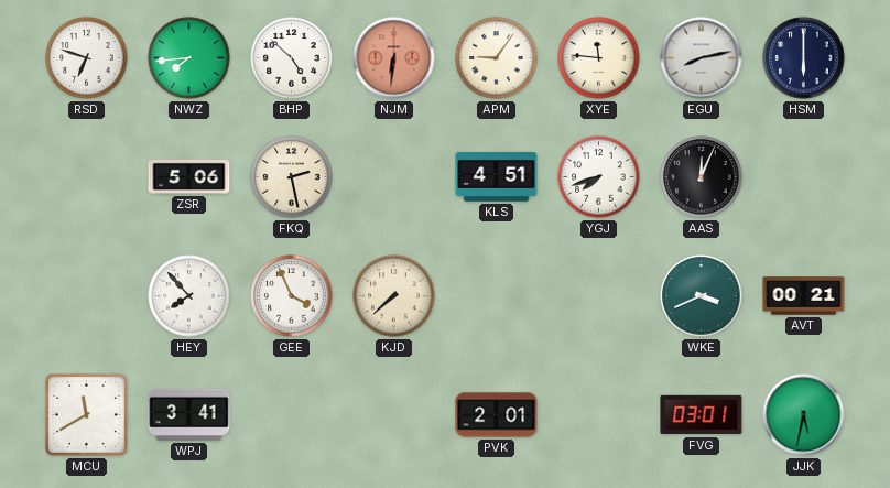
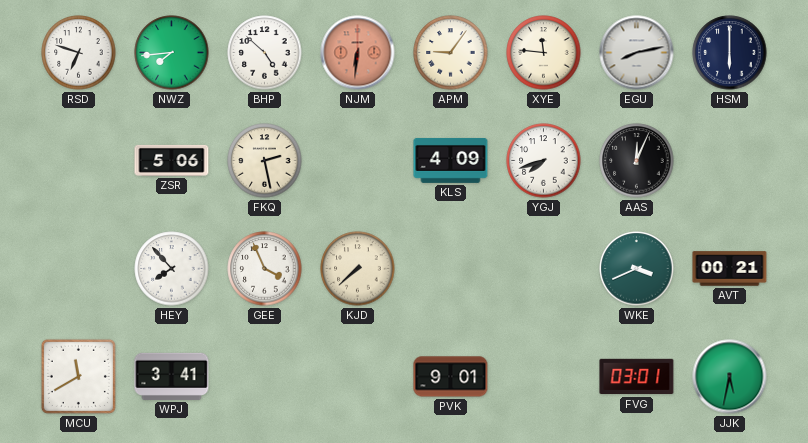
KLS: 4:51 -> 4:09
PVK: 2:01 -> 9:01
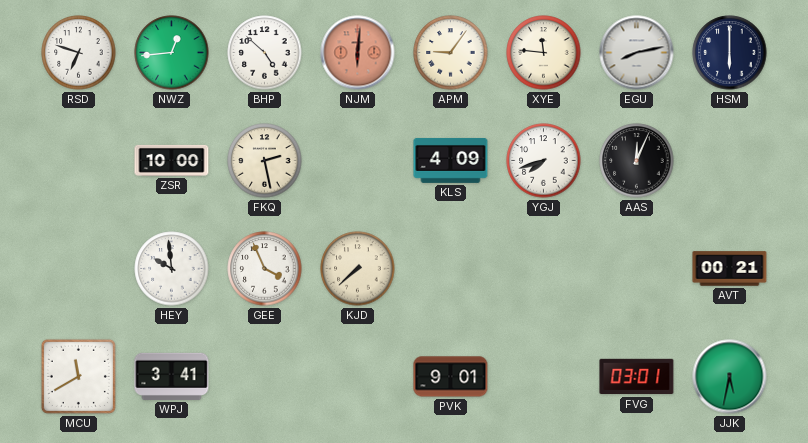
NWZ: 7:44 -> 12:44
NJM: 6:31 -> 6:01
ZSR: 5:06 -> 10:00
HEY: 7:53 -> 9:59
WKE: 3:41 -> none
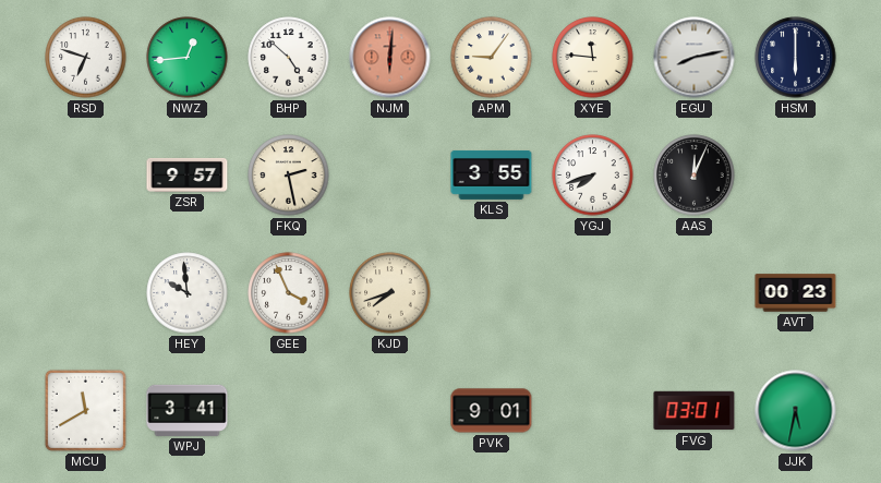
ZSR: 10:00 -> 9:57
KLS: 4:09 -> 3:55
KJD: 7:38 -> 7:42
AVT: 00:21 -> 00:23
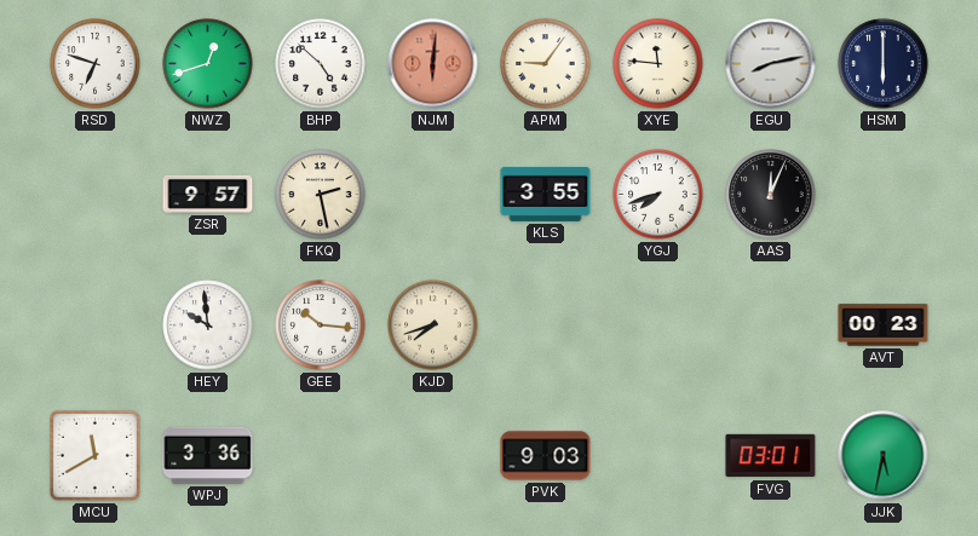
NWZ: 12:44 -> 12:42
GEE: 3:56 -> 10:16
WPJ: 3:41 -> 3:36
PVK: 9:01 -> 9:03
